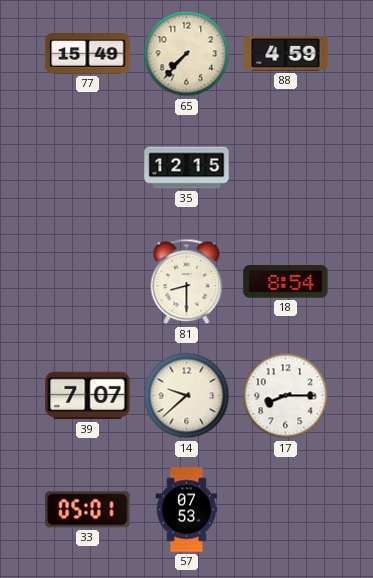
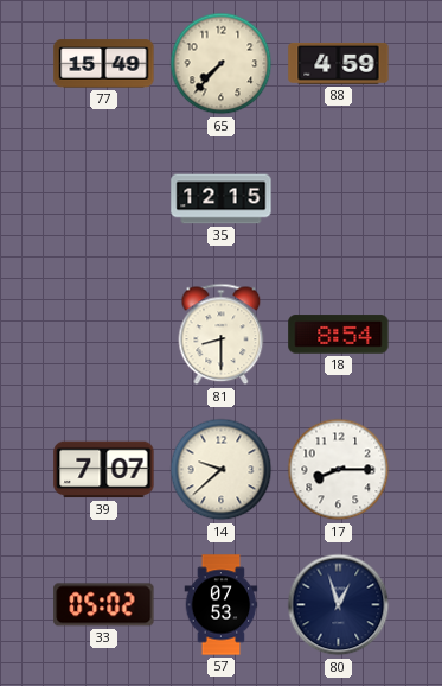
33: 05:01 -> 05:02
80: none -> 12:57
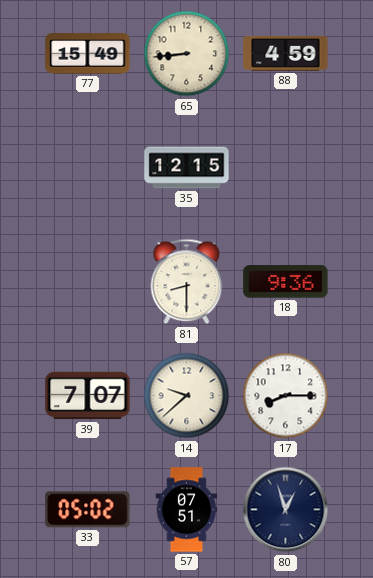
65: 7:37 -> 8:44
18: 8:54 -> 9:36
57: 07:53 -> 07:51
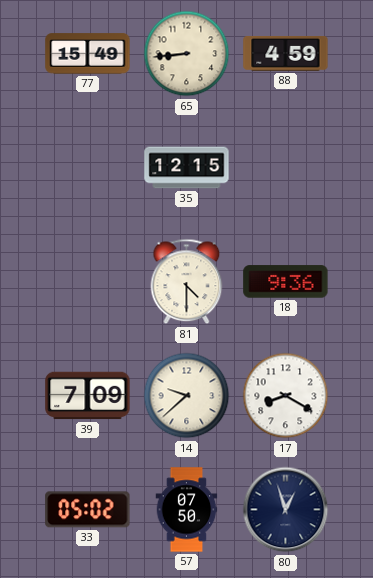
81: 8:30 -> 4:30
39: 7:07 -> 7:09
17: 8:15 -> 8:20
57: 07:51 -> 07:50
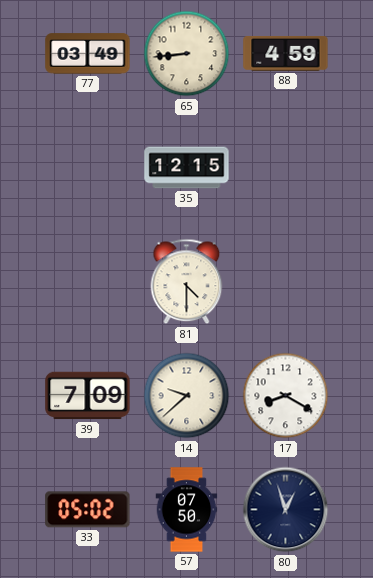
77: 15:49 -> 03:49
18: 9:36 -> none
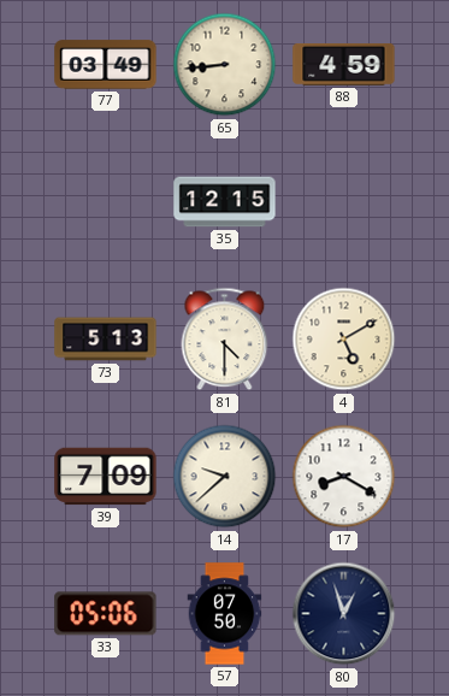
73: none -> 5:13
4: none -> 5:10
33: 05:02 -> 05:06
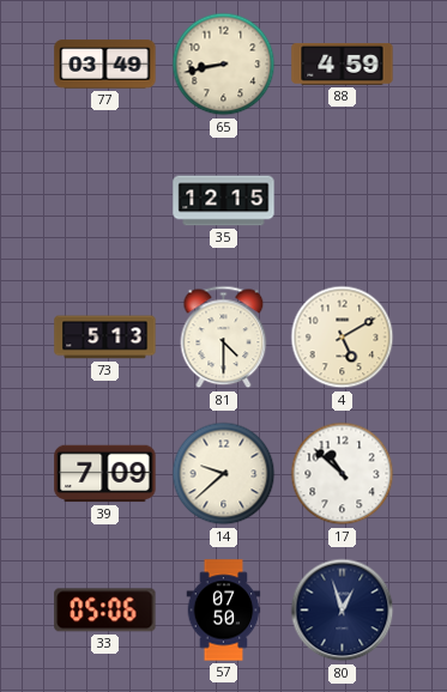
65: 8:44 -> 8:43
17: 8:20 -> 10:52
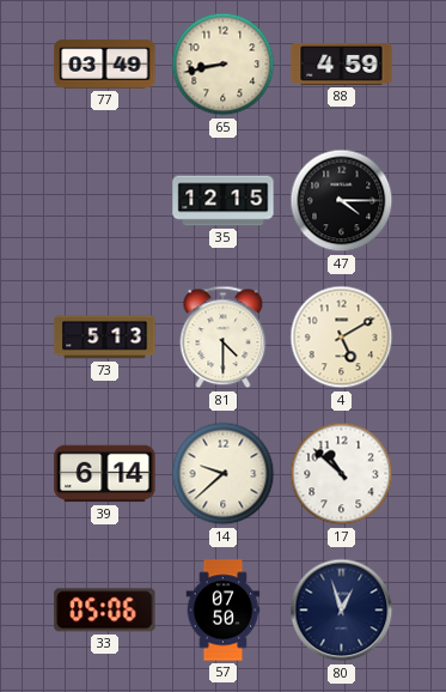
47: none -> 4:15
39: 7:09 -> 6:14
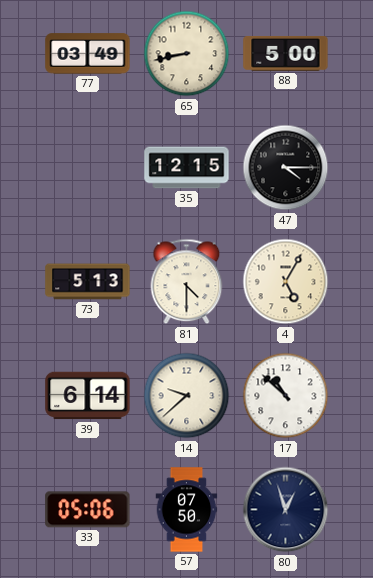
88: 4:59 -> 5:00
4: 5:10 -> 5:05
